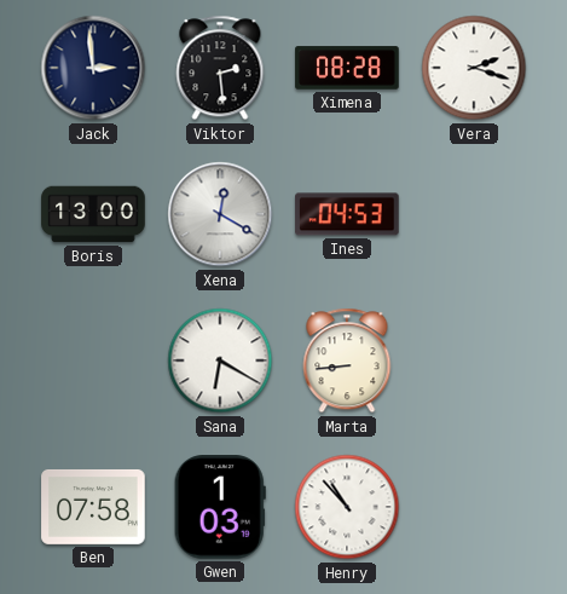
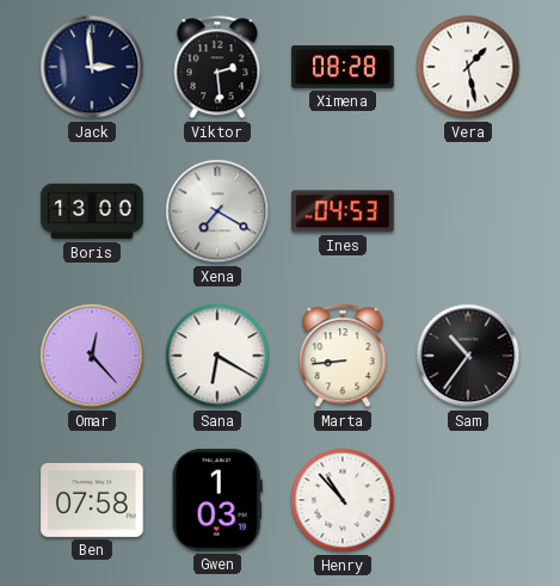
Vera: 2:18 -> 1:28
Xena: 12:20 -> 7:20
Omar: none -> 12:23
Sam: none -> 10:36
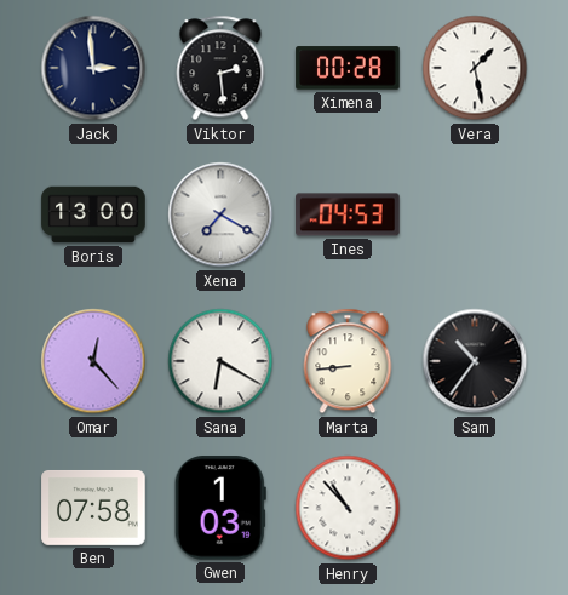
Ximena: 08:28 -> 00:28
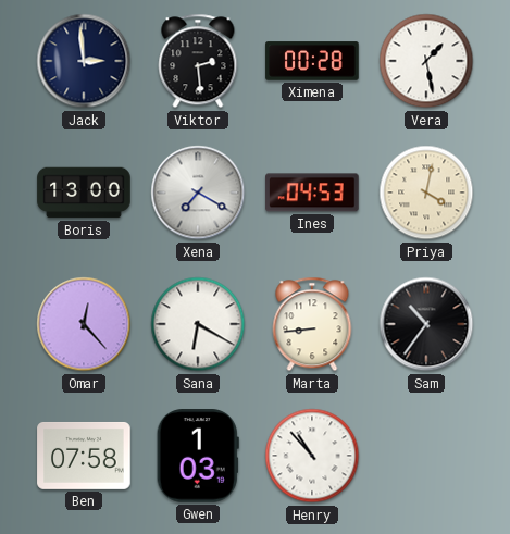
Priya: none -> 4:02
